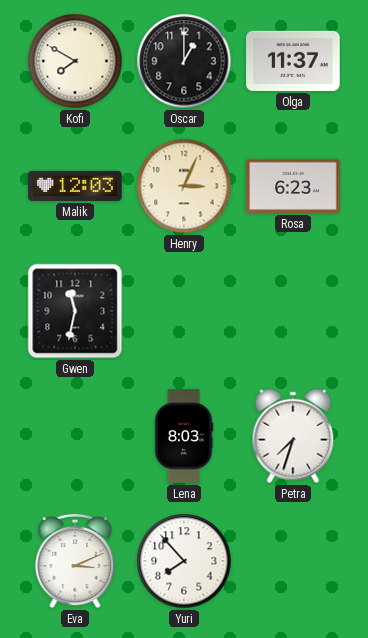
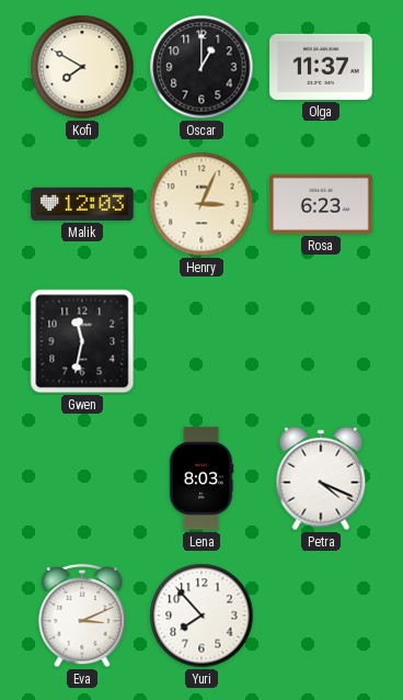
Petra: 7:33 -> 4:19
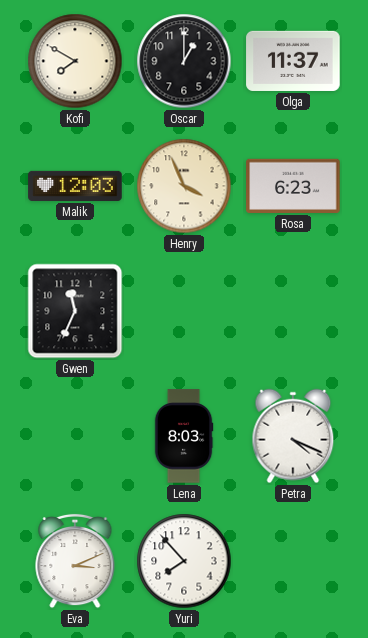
Henry: 3:04 -> 3:56
Gwen: 11:32 -> 11:34
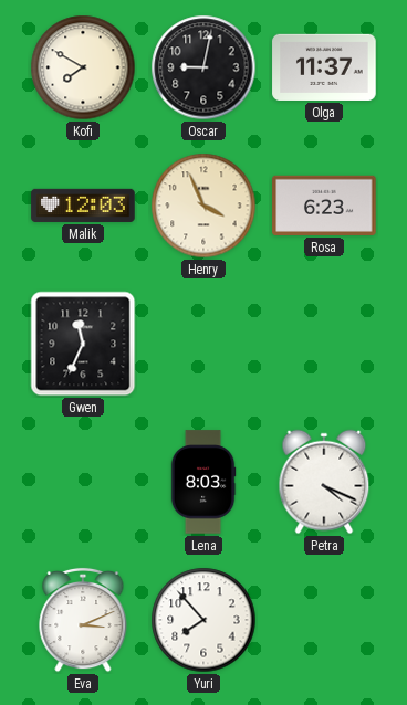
Oscar: 1:00 -> 9:02
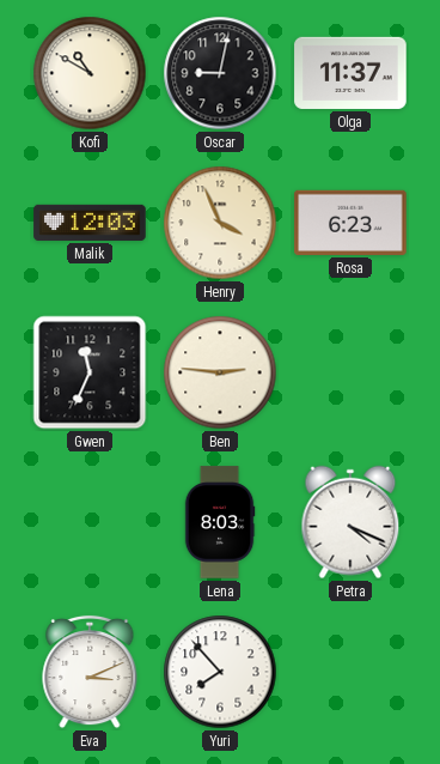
Kofi: 7:50 -> 10:50
Ben: none -> 2:46
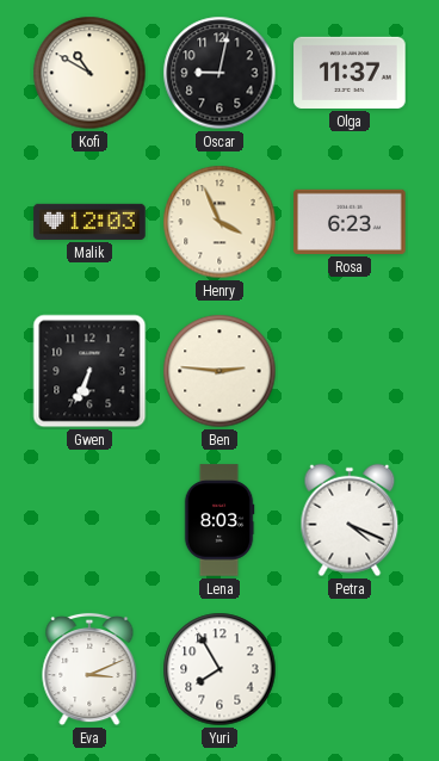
Gwen: 11:34 -> 6:34
Yuri: 7:53 -> 7:55
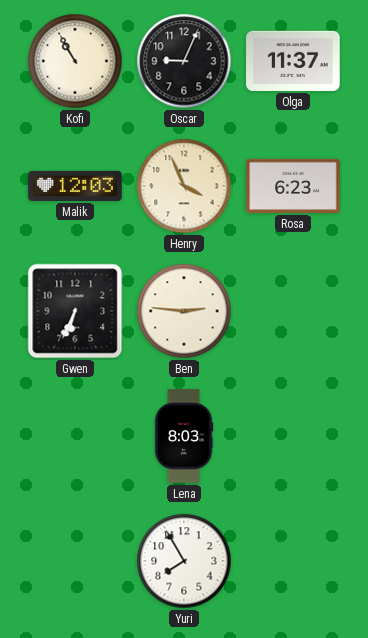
Kofi: 10:50 -> 10:55
Oscar: 9:02 -> 9:04
Petra: 4:19 -> none
Eva: 3:11 -> none
